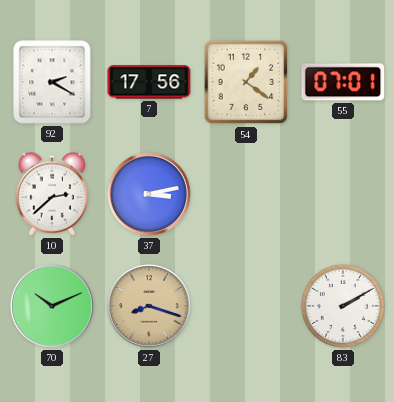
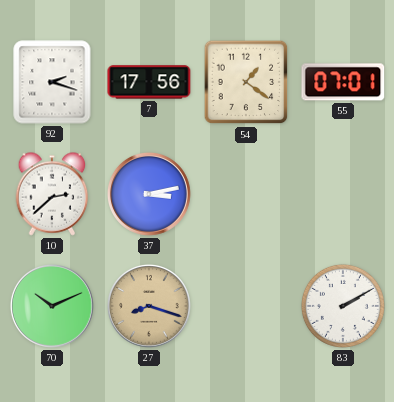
92: 2:20 -> 2:18
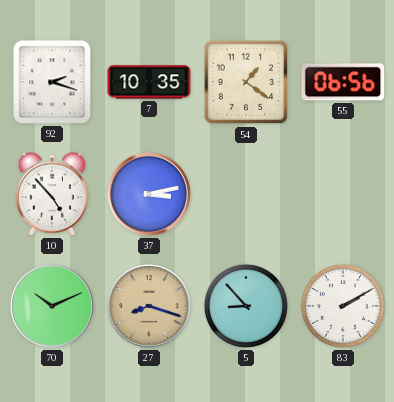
7: 17:56 -> 10:35
55: 07:01 -> 06:56
10: 2:38 -> 4:53
5: none -> 8:53
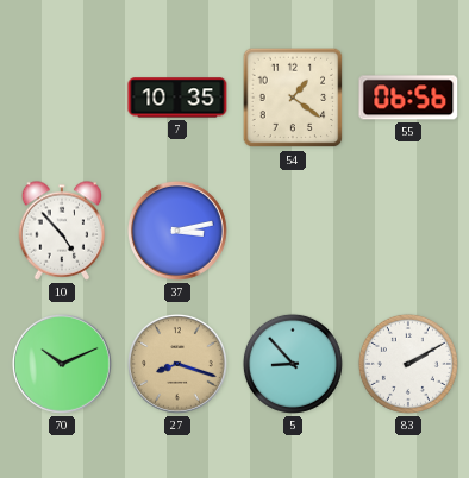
92: 2:18 -> none
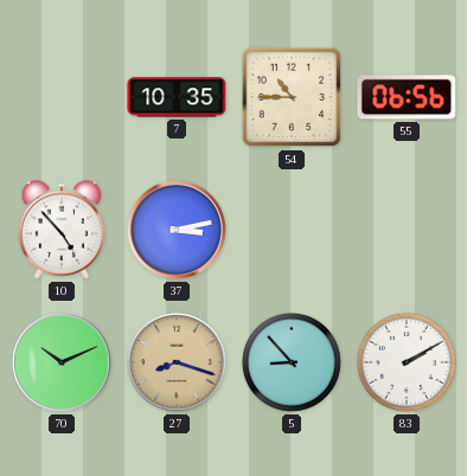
54: 1:21 -> 10:45
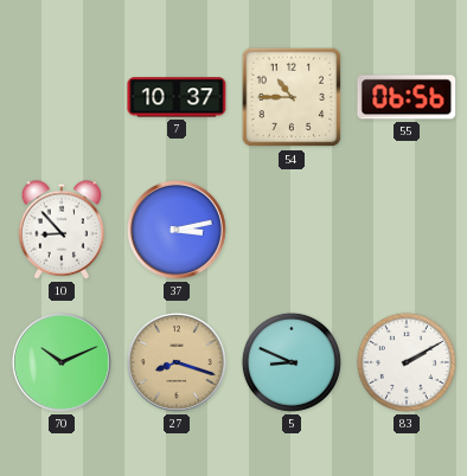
7: 10:35 -> 10:37
10: 4:53 -> 8:53
5: 8:53 -> 8:49
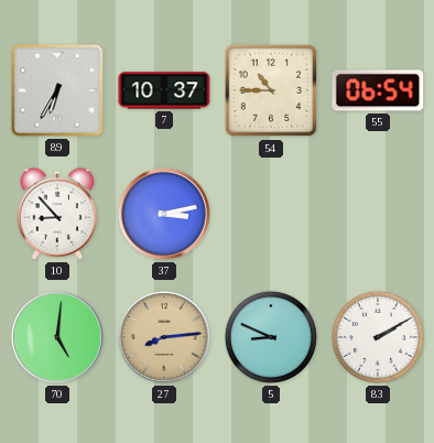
89: none -> 6:35
55: 06:56 -> 06:54
70: 10:11 -> 5:01
27: 8:18 -> 8:14
